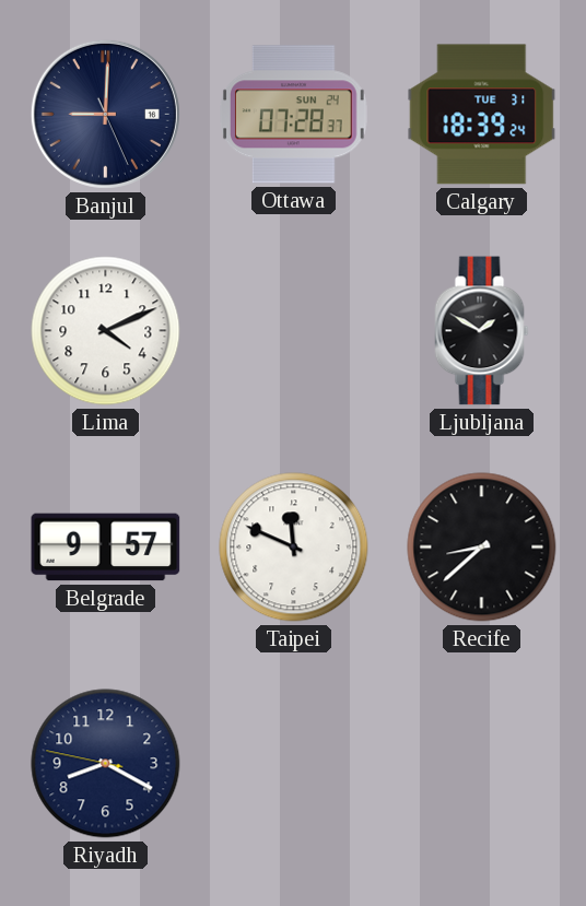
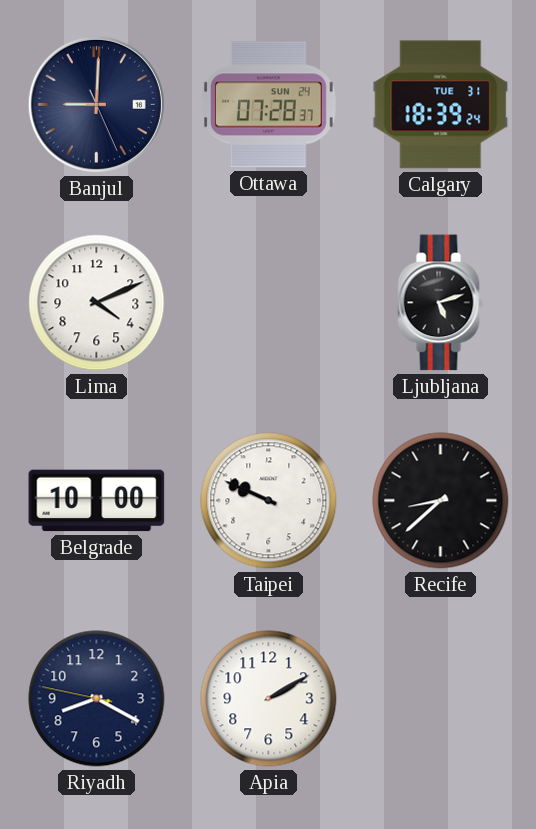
Ljubljana: 1:50 -> 5:12
Belgrade: 9:57 -> 10:00
Taipei: 11:49 -> 9:49
Apia: none -> 2:10
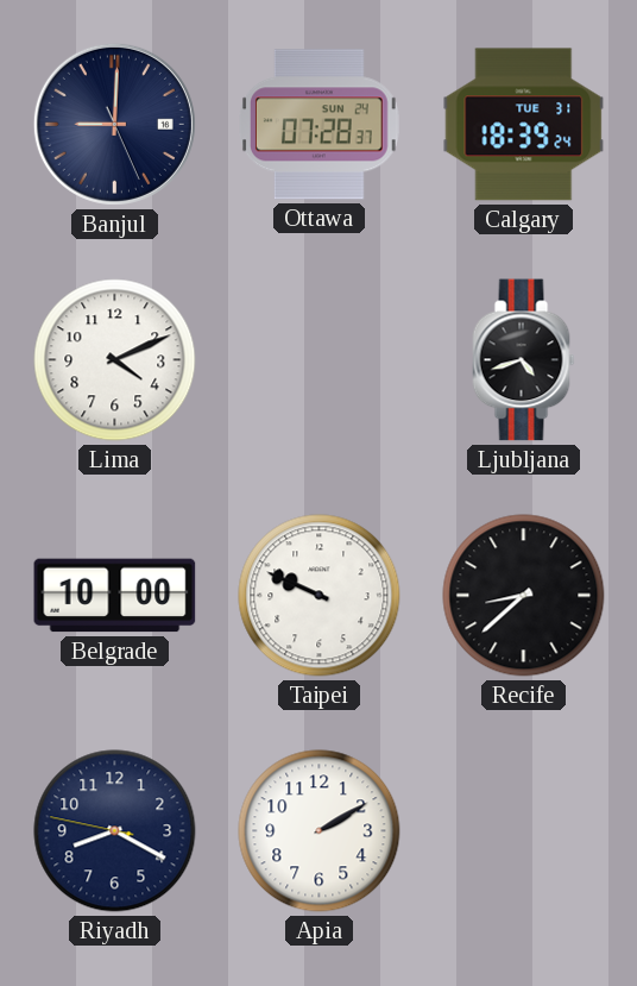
Ljubljana: 5:12 -> 4:42
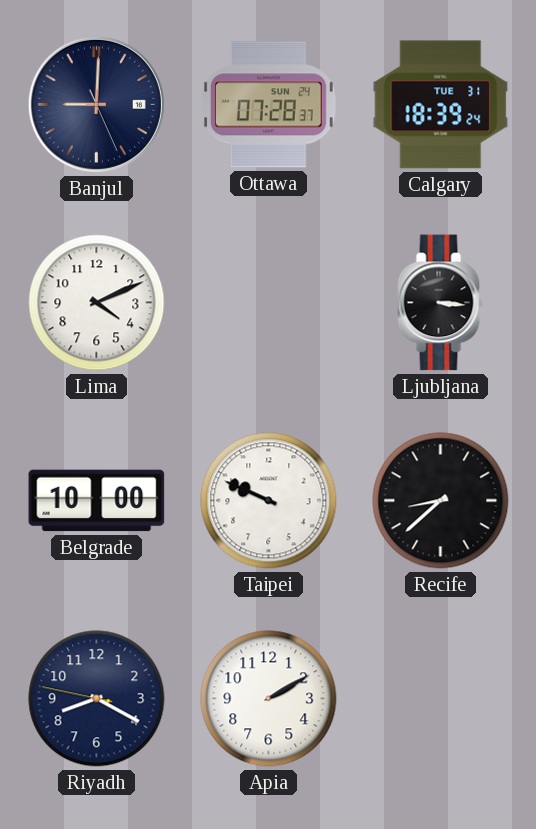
Ljubljana: 4:42 -> 3:16
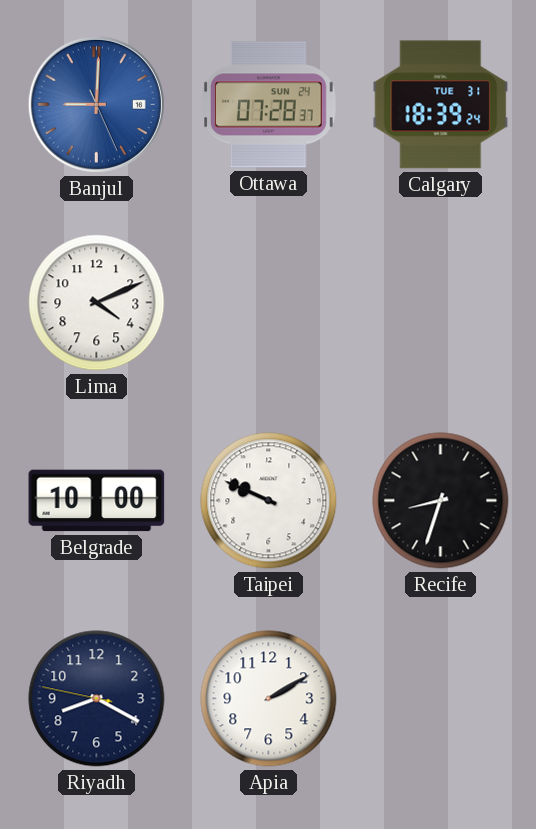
Banjul dial: navy -> blue
Ljubljana: 3:16 -> none
Recife: 8:38 -> 8:33
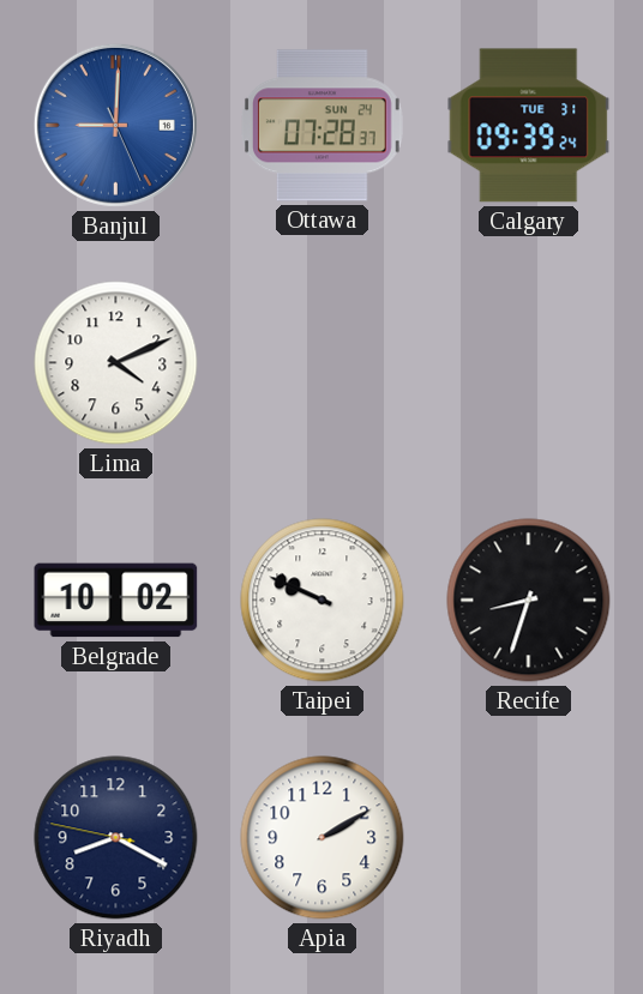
Calgary: 18:39 -> 09:39
Belgrade: 10:00 -> 10:02
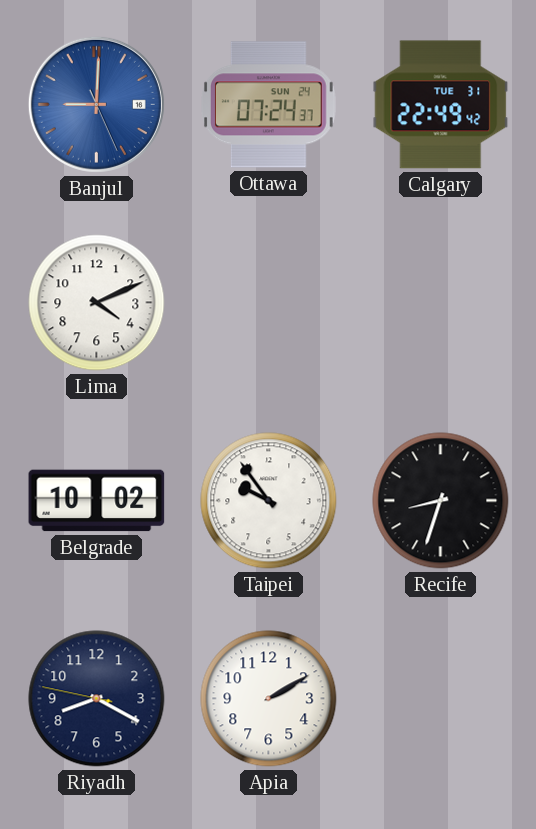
Ottawa: 07:28 -> 07:24
Calgary: 09:39 -> 22:49
Taipei: 9:49 -> 9:54
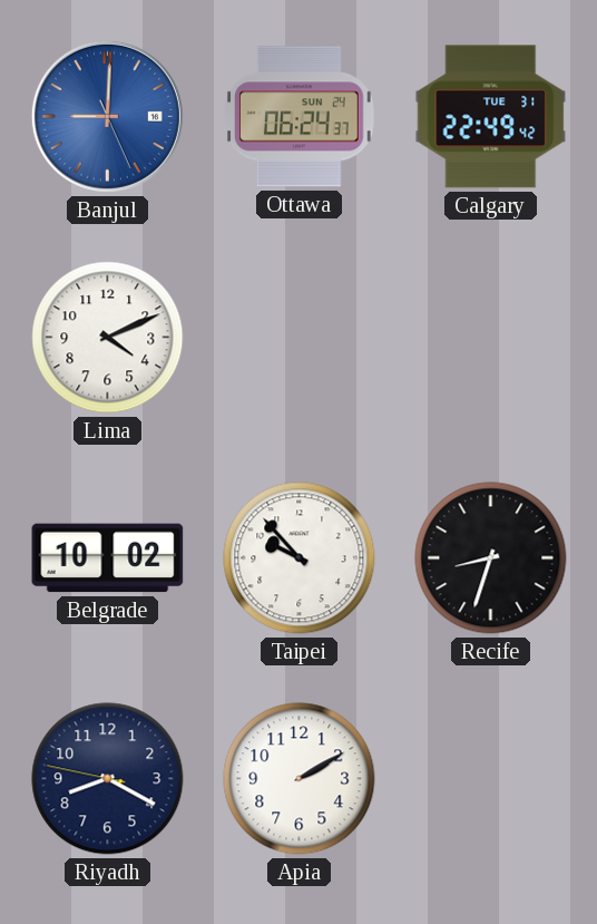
Ottawa: 07:24 -> 06:24
Taipei: 9:54 -> 9:53
